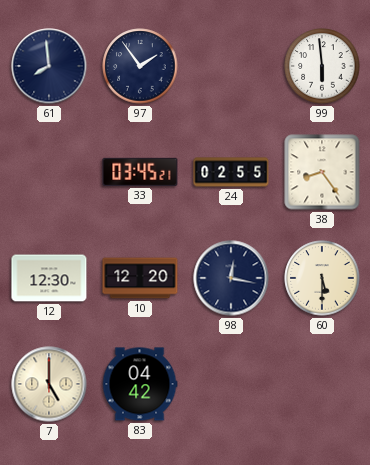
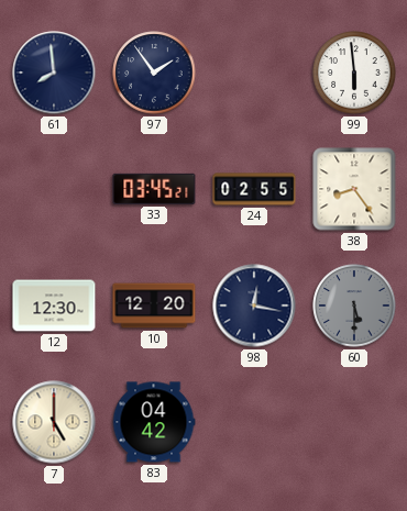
60 dial: cream -> grey
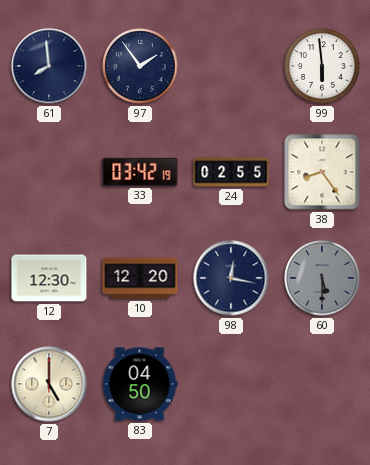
33: 03:45 -> 03:42
83: 04:42 -> 04:50
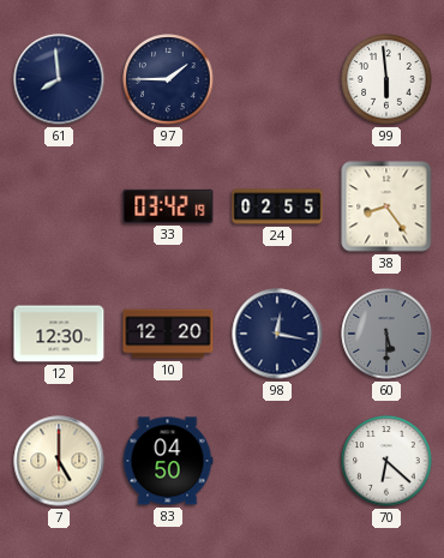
97: 1:54 -> 1:45
70: none -> 6:22
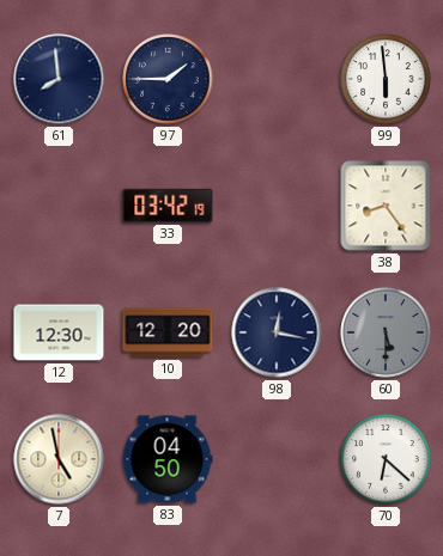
24: 02:55 -> none
7: 5:00 -> 4:58
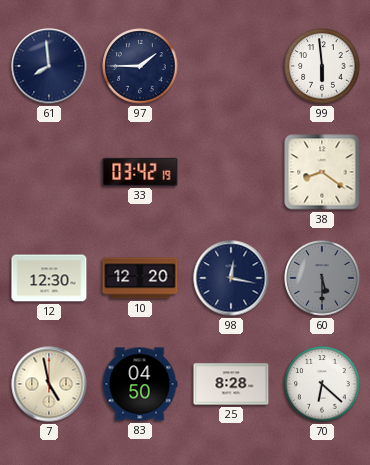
38: 8:24 -> 8:21
25: none -> 8:28
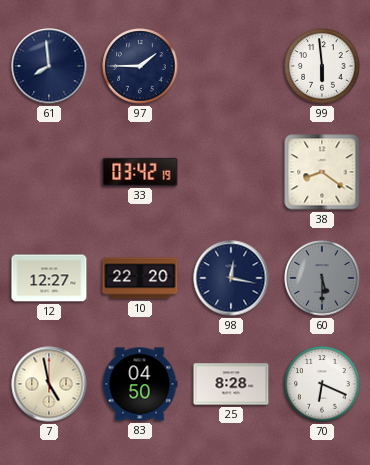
12: 12:30 -> 12:27
10: 12:20 -> 22:20
70: 6:22 -> 6:19
